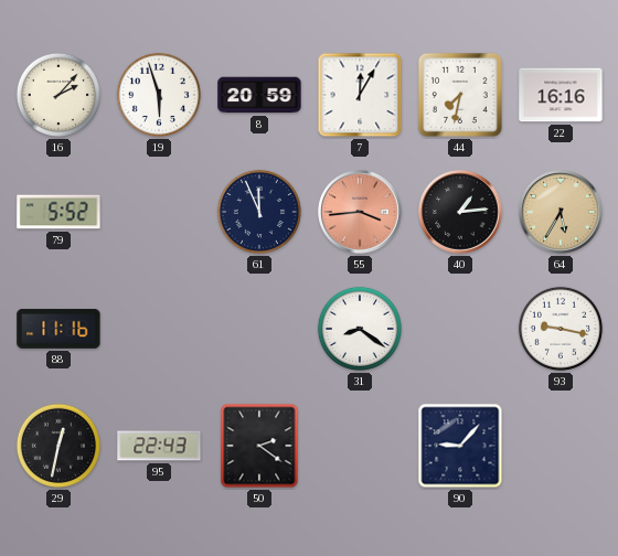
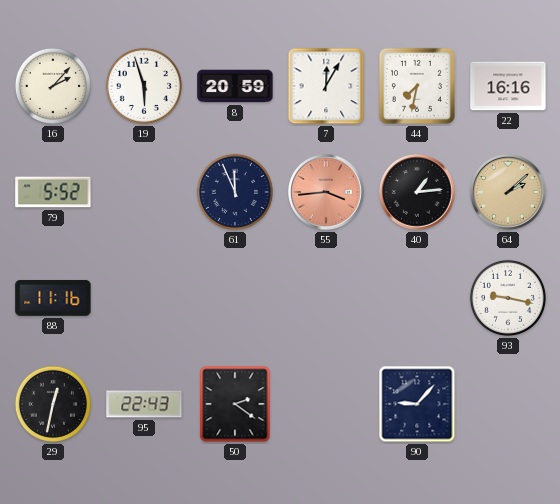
64: 5:35 -> 2:08
31: 8:21 -> none
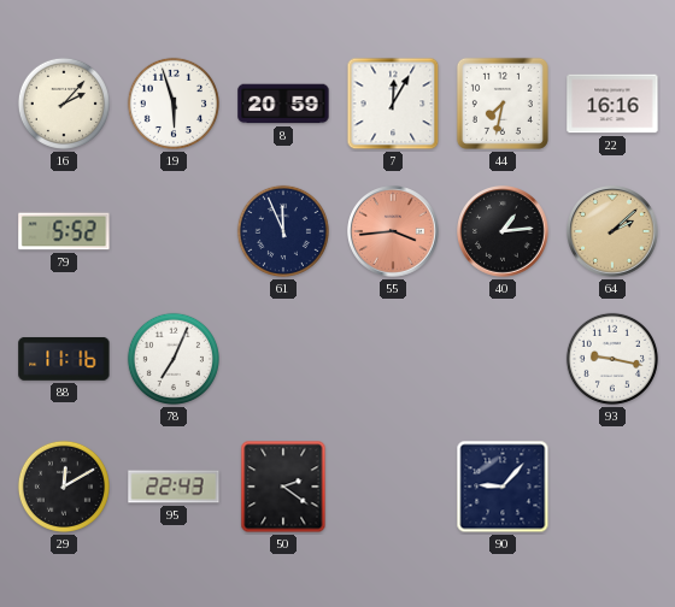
78: none -> 7:04
29: 12:32 -> 12:10
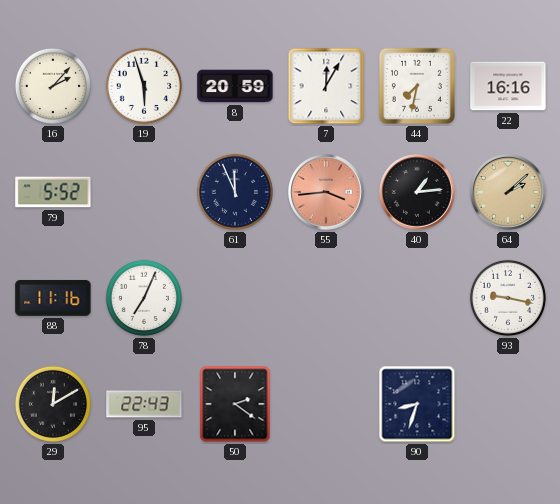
90: 9:07 -> 8:33
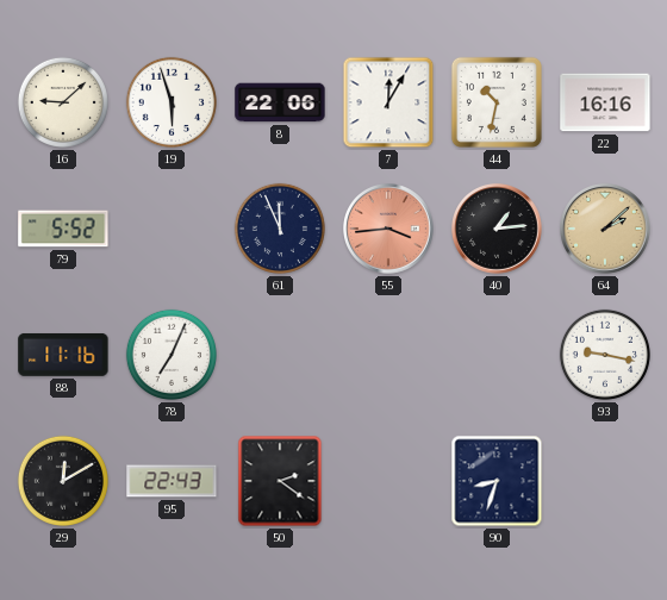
16: 2:07 -> 9:08
8: 20:59 -> 22:06
44: 7:32 -> 10:32
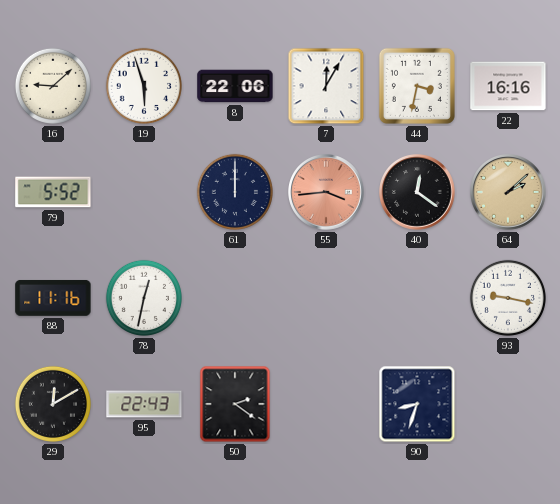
44: 10:32 -> 3:32
61: 11:56 -> 12:00
40: 1:14 -> 12:21
78: 7:04 -> 12:32
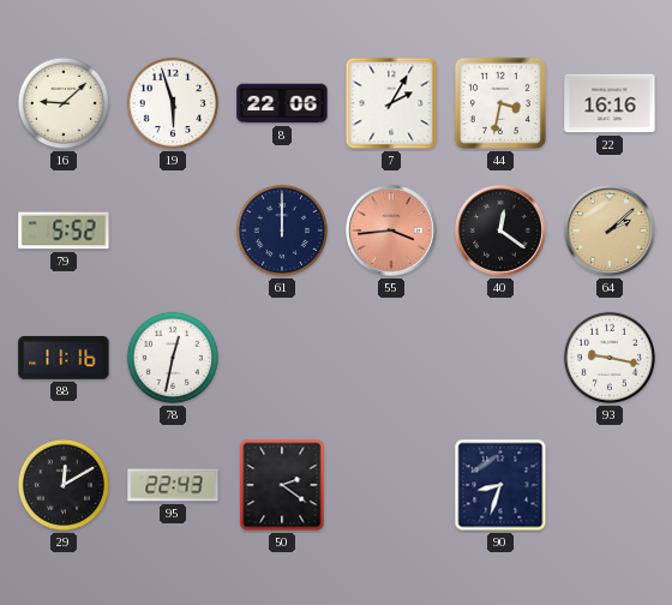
7: 12:05 -> 2:05
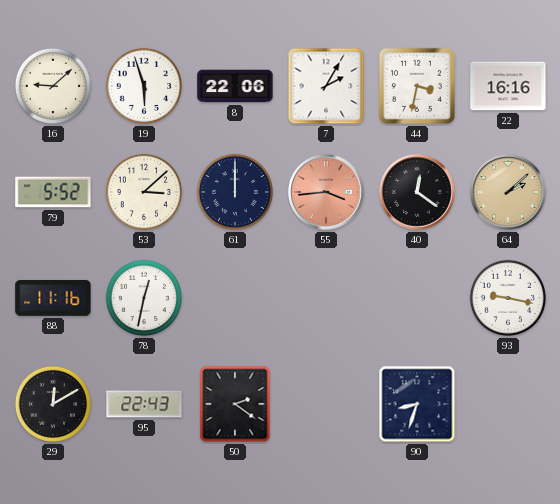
53: none -> 3:08
